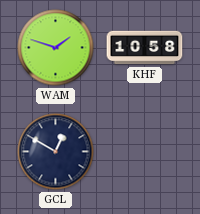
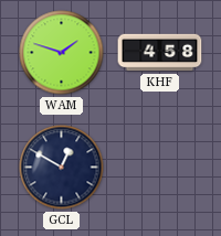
KHF: 10:58 -> 4:58
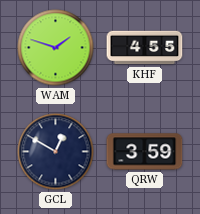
KHF: 4:58 -> 4:55
QRW: none -> 3:59
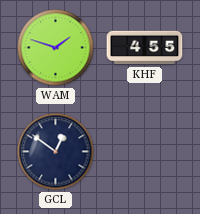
GCL: 12:50 -> 12:51
QRW: 3:59 -> none
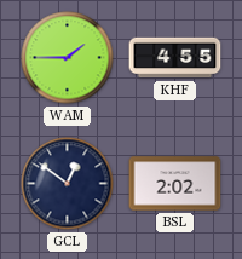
WAM: 1:48 -> 1:45
BSL: none -> 2:02
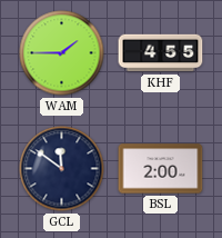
GCL: 12:51 -> 11:51
BSL: 2:02 -> 2:00
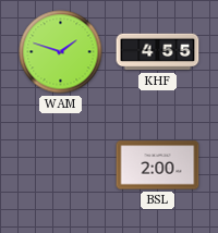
WAM: 1:45 -> 1:48
GCL: 11:51 -> none
